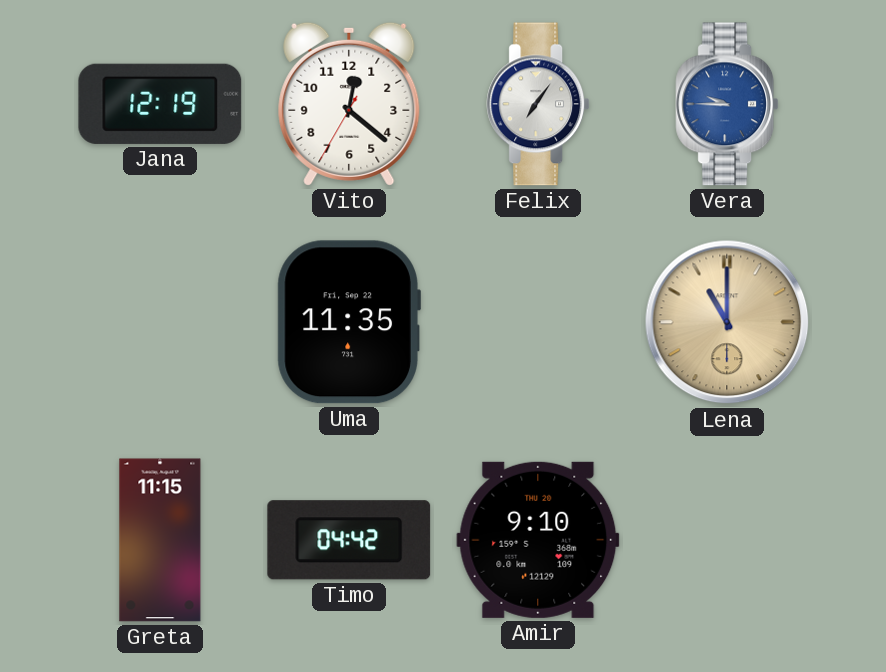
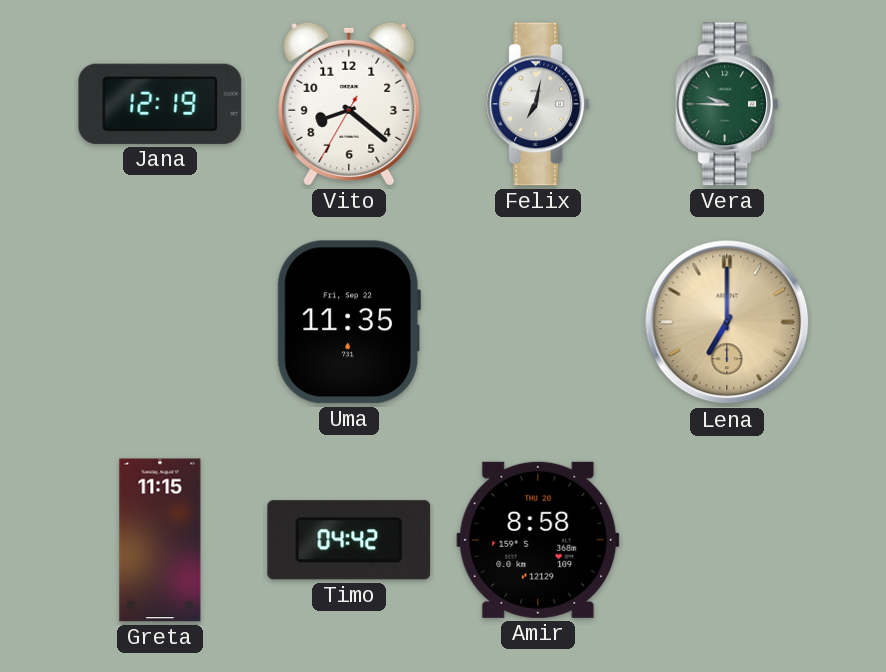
Vito: 12:21 -> 8:21
Felix: 7:06 -> 7:02
Vera dial: blue -> green
Lena: 11:00 -> 7:00
Amir: 9:10 -> 8:58
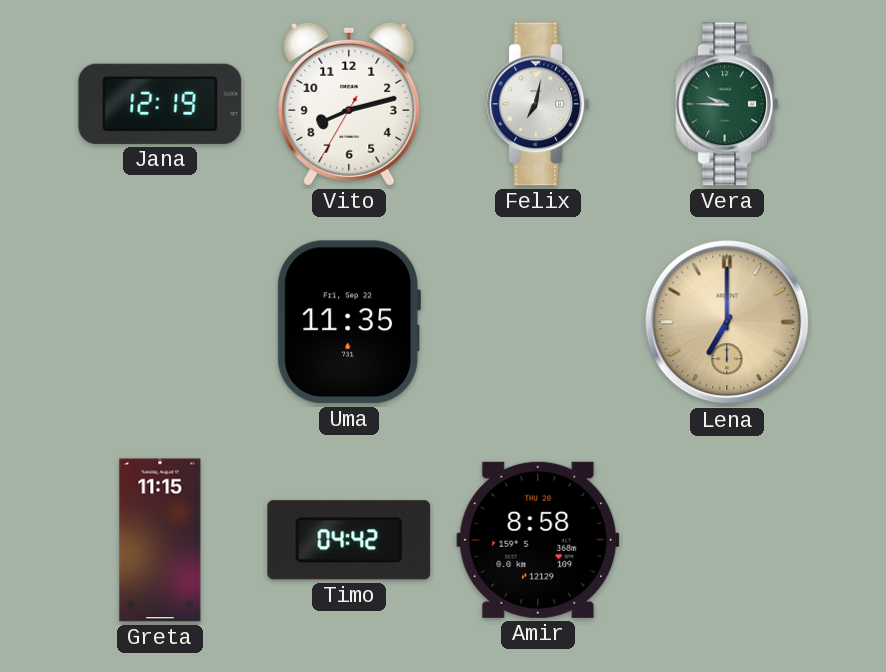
Vito: 8:21 -> 8:12
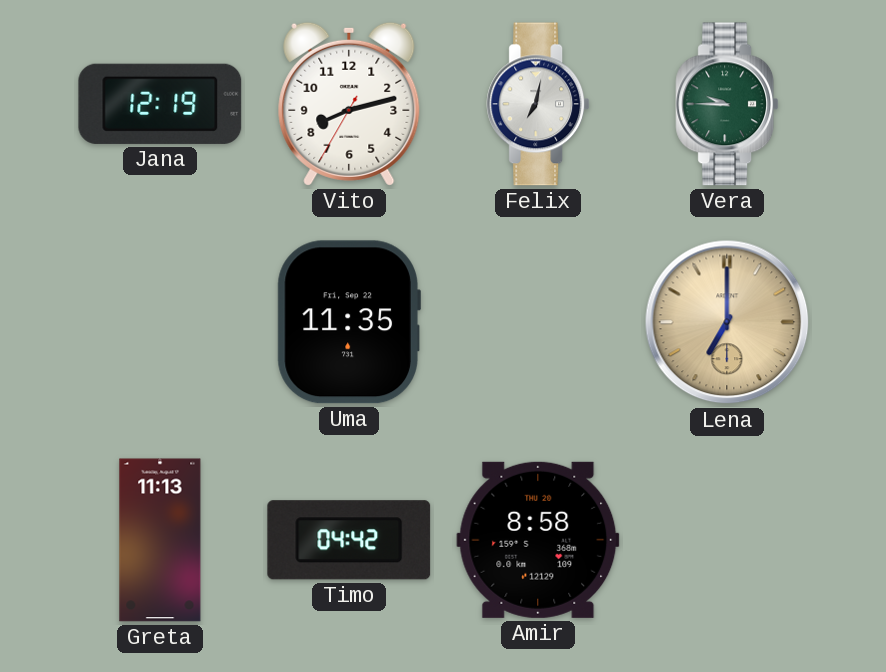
Greta: 11:15 -> 11:13
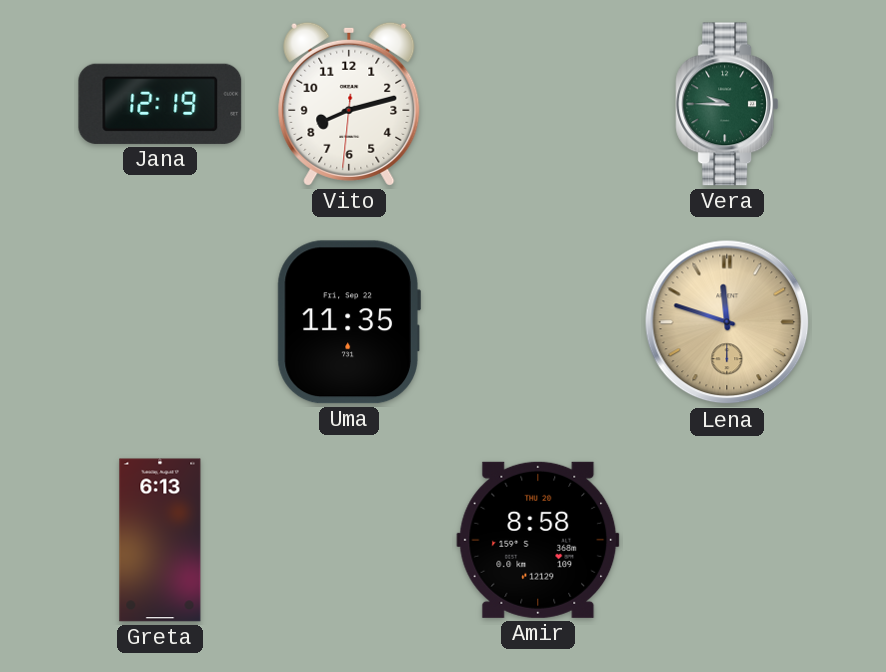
Vito: 8:12:35 -> 8:12:31
Felix: 7:02 -> none
Lena: 7:00 -> 11:48
Greta: 11:13 -> 6:13
Timo: 04:42 -> none
